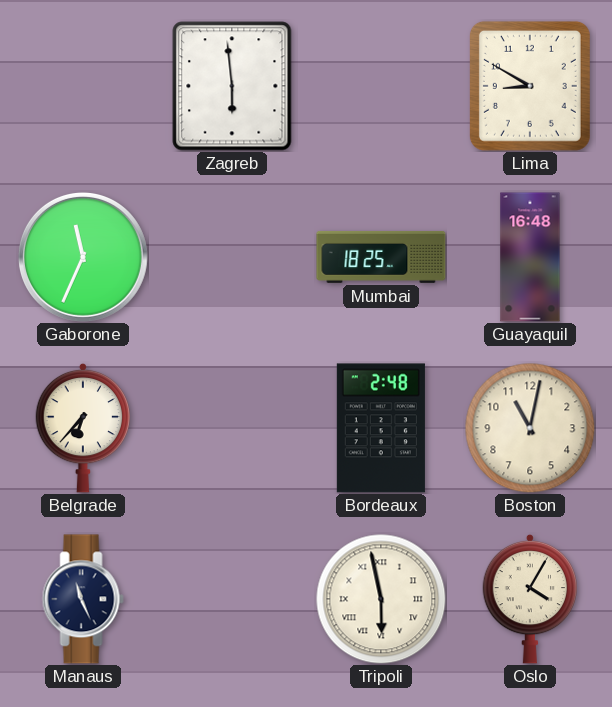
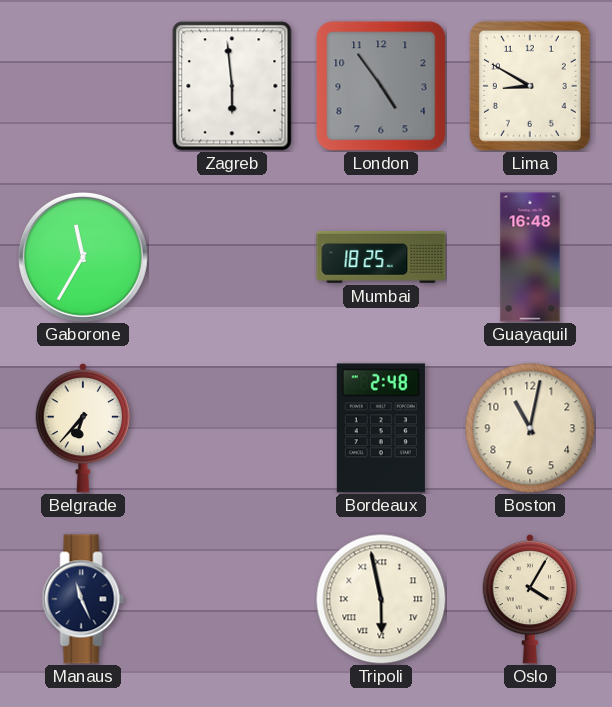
London: none -> 4:54
Gaborone: 11:34 -> 11:35
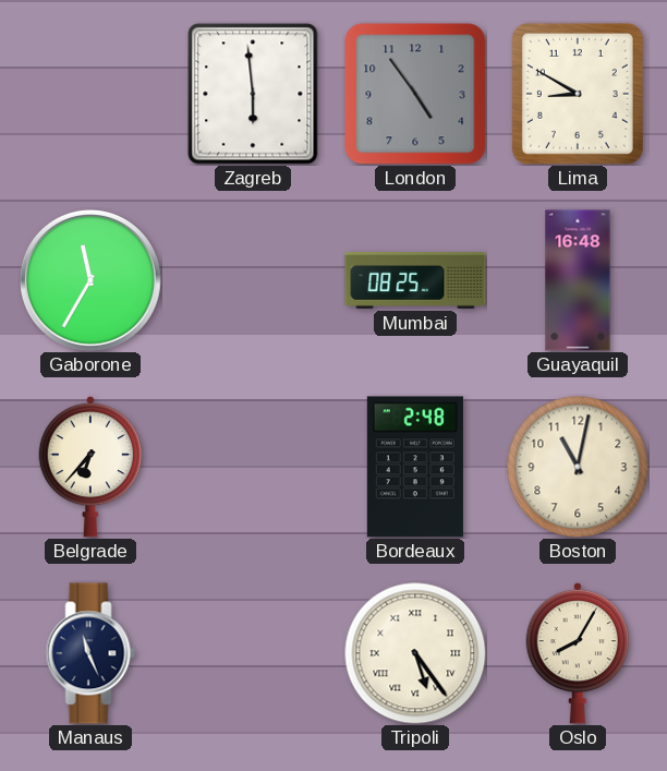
Mumbai: 18:25 -> 08:25
Tripoli: 5:58 -> 5:24
Oslo: 4:05 -> 8:05
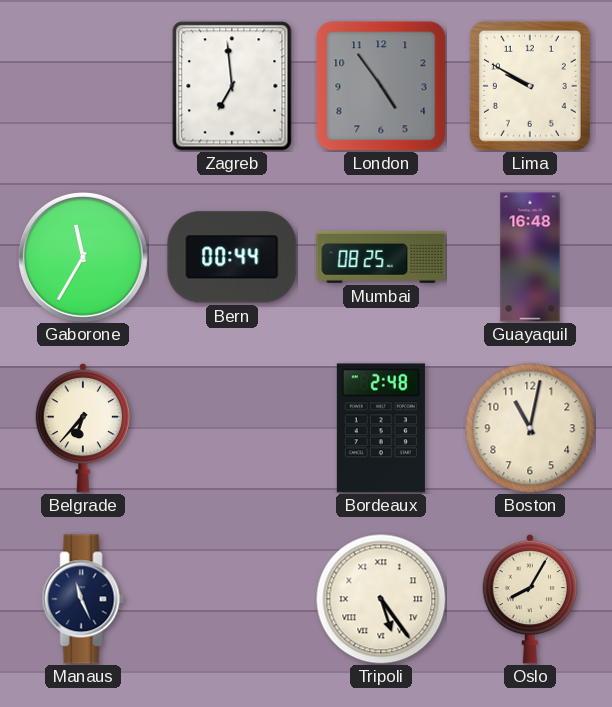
Zagreb: 5:59 -> 6:59
Lima: 8:50 -> 9:50
Bern: none -> 00:44
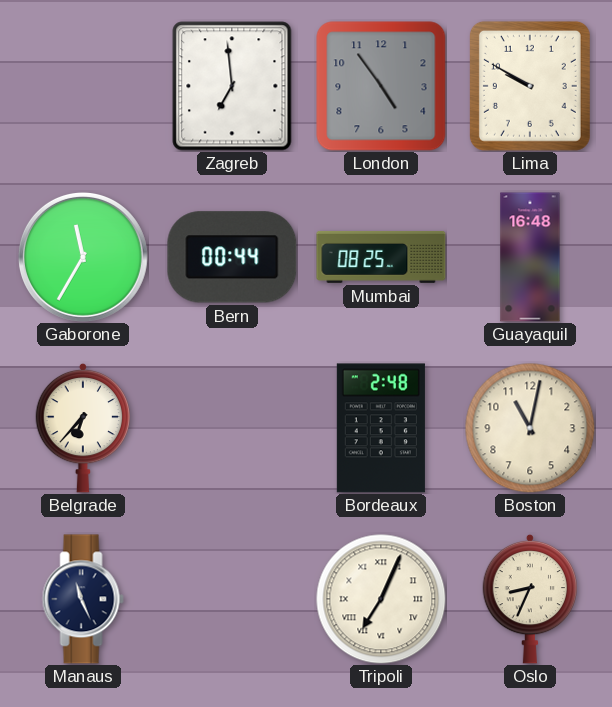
Tripoli: 5:24 -> 7:04
Oslo: 8:05 -> 8:34
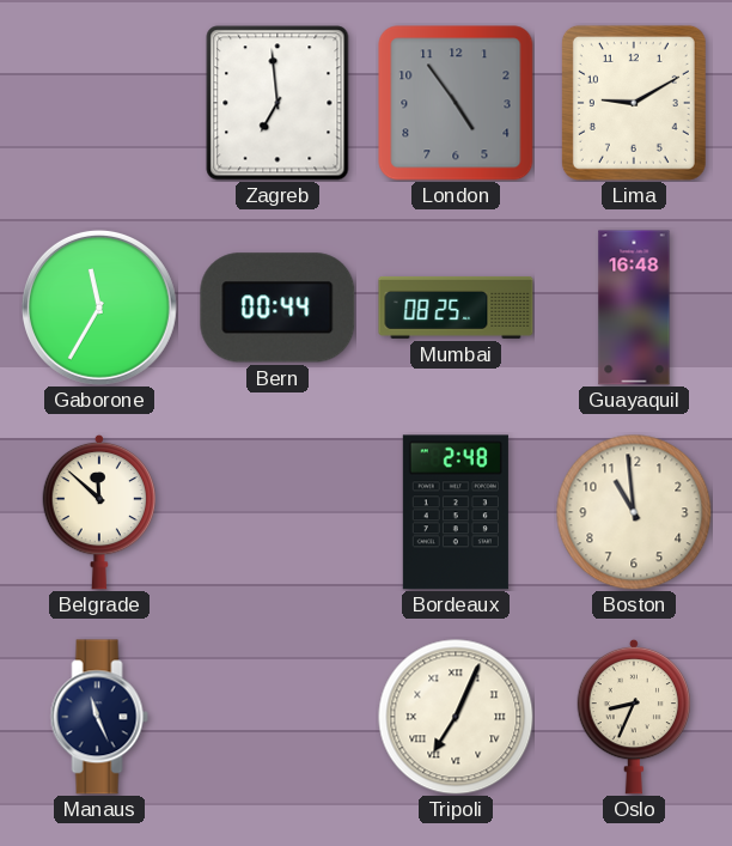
Lima: 9:50 -> 9:10
Belgrade: 6:37 -> 11:52
Boston: 11:02 -> 10:59
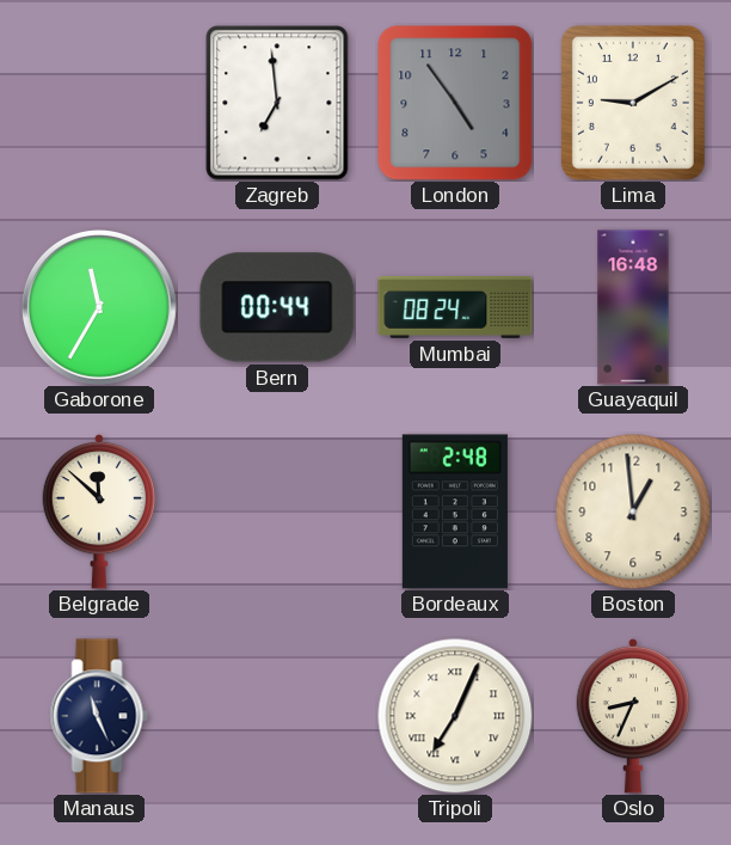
Mumbai: 08:25 -> 08:24
Boston: 10:59 -> 12:59
